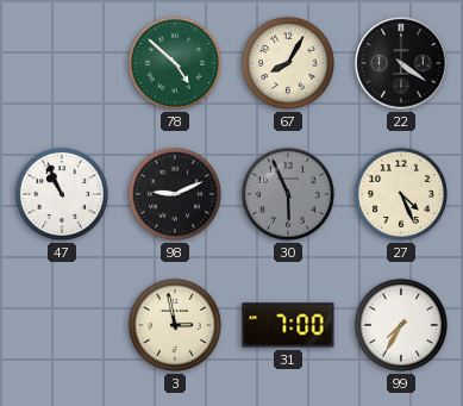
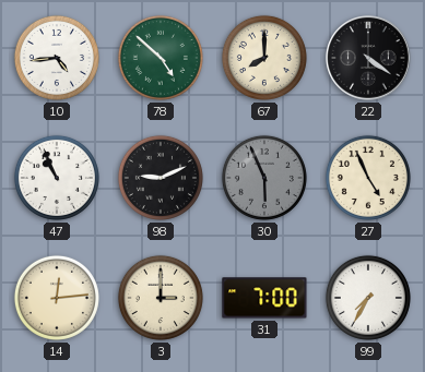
10: none -> 4:44
67: 8:05 -> 8:00
27: 4:26 -> 4:56
14: none -> 12:14
3: 2:58 -> 3:00
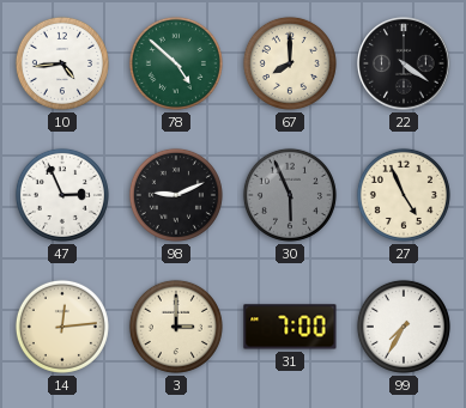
47: 10:56 -> 2:56
